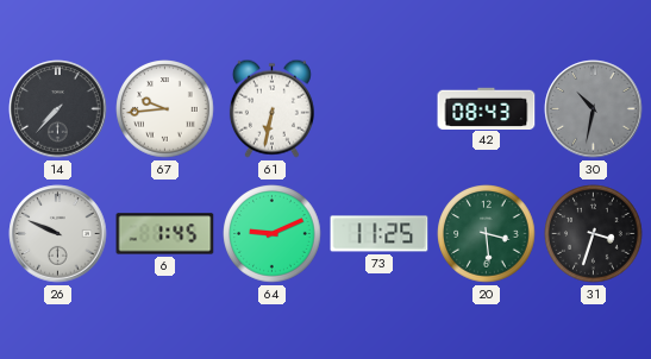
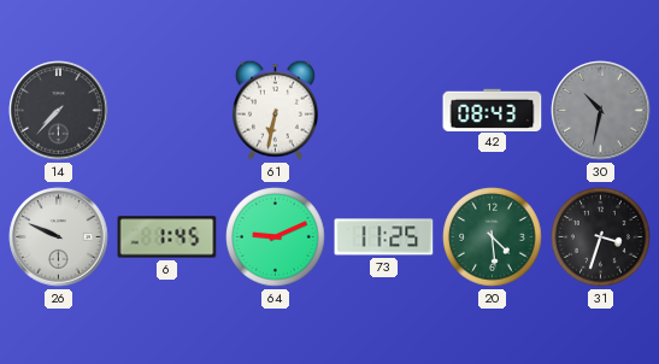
67: 9:44 -> none
20: 3:29 -> 4:29
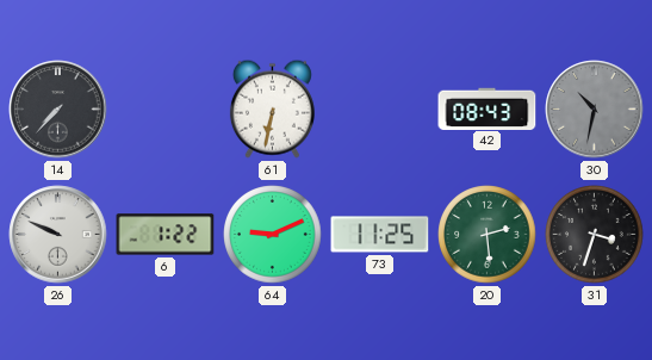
6: 1:45 -> 1:22
20: 4:29 -> 2:29
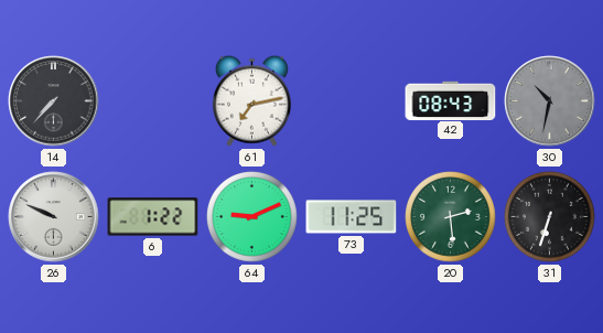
61: 6:32 -> 7:13
31: 3:33 -> 6:33
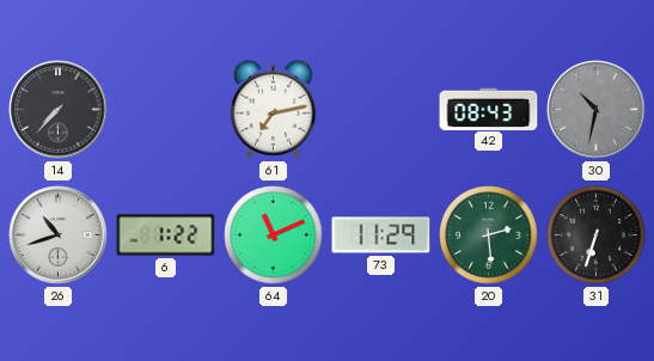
26: 9:49 -> 10:42
64: 9:11 -> 11:11
73: 11:25 -> 11:29
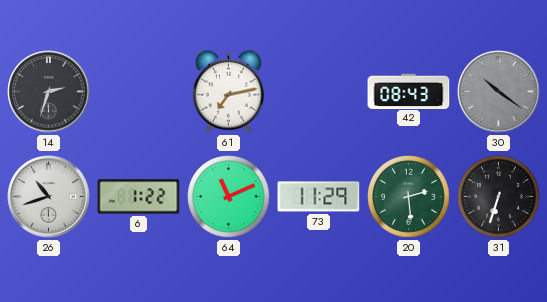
14: 7:37 -> 2:33
30: 10:32 -> 10:21
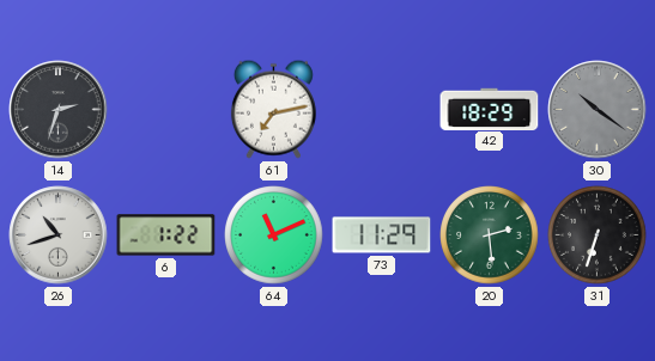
42: 08:43 -> 18:29
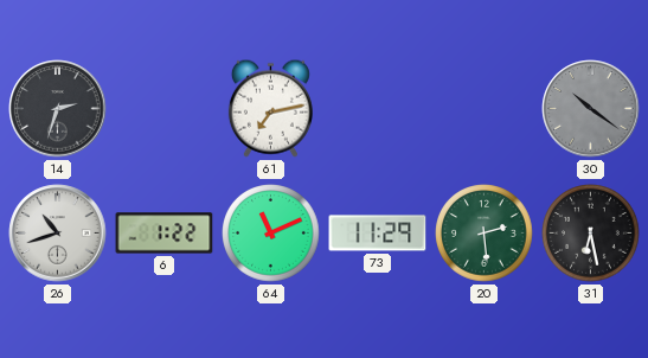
42: 18:29 -> none
31: 6:33 -> 6:28
